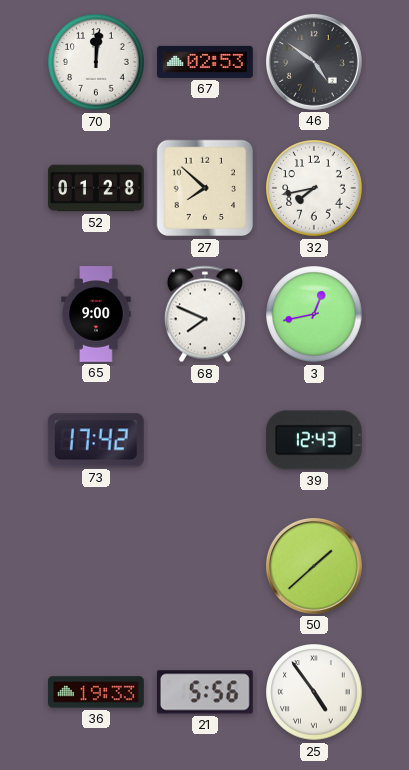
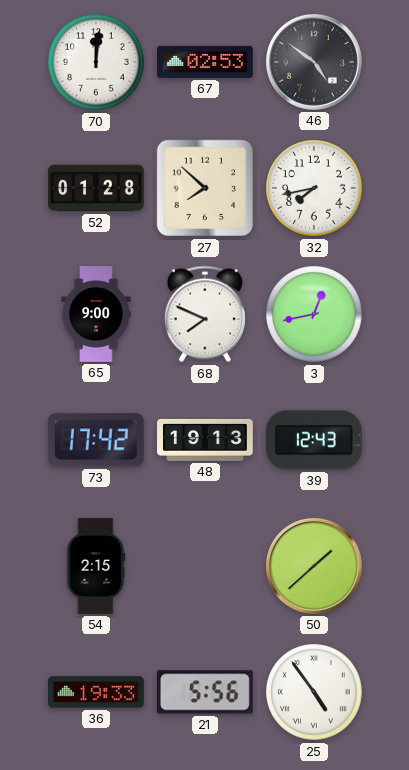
48: none -> 19:13
54: none -> 2:15
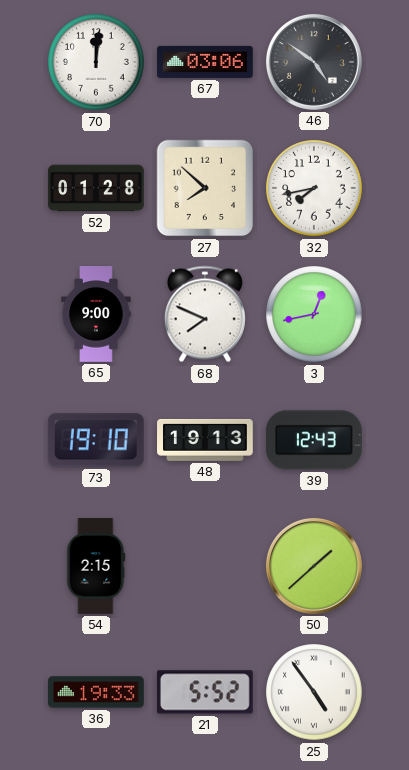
67: 02:53 -> 03:06
73: 17:42 -> 19:10
21: 5:56 -> 5:52
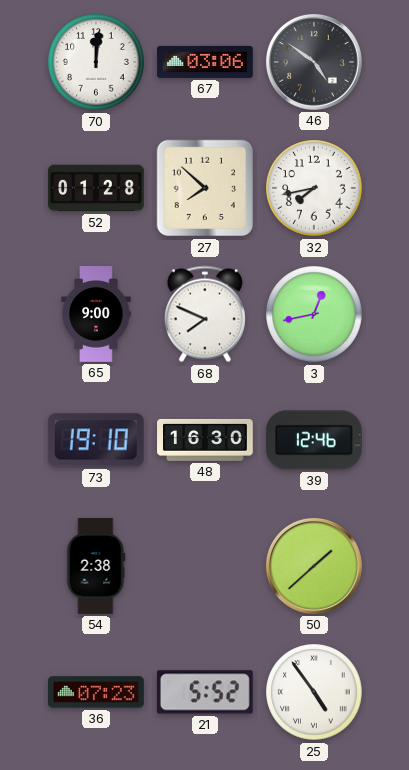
48: 19:13 -> 16:30
39: 12:43 -> 12:46
54: 2:15 -> 2:38
36: 19:33 -> 07:23
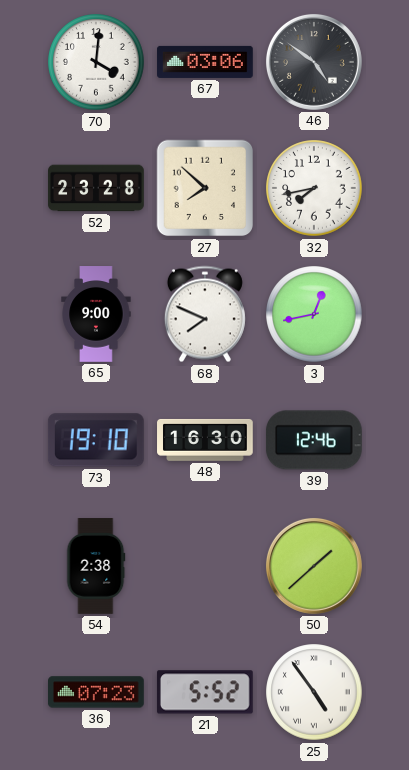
70: 12:01 -> 4:01
52: 01:28 -> 23:28
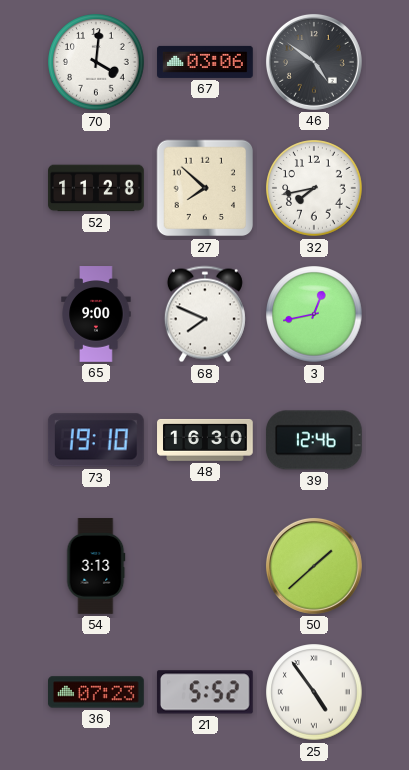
52: 23:28 -> 11:28
54: 2:38 -> 3:13
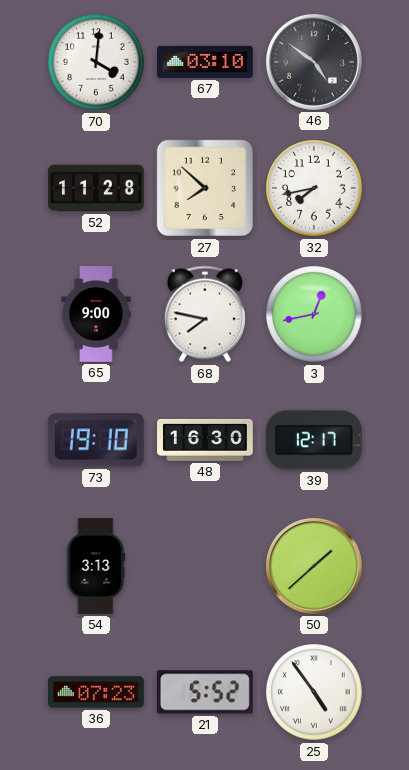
67: 03:06 -> 03:10
68: 7:49 -> 7:47
39: 12:46 -> 12:17
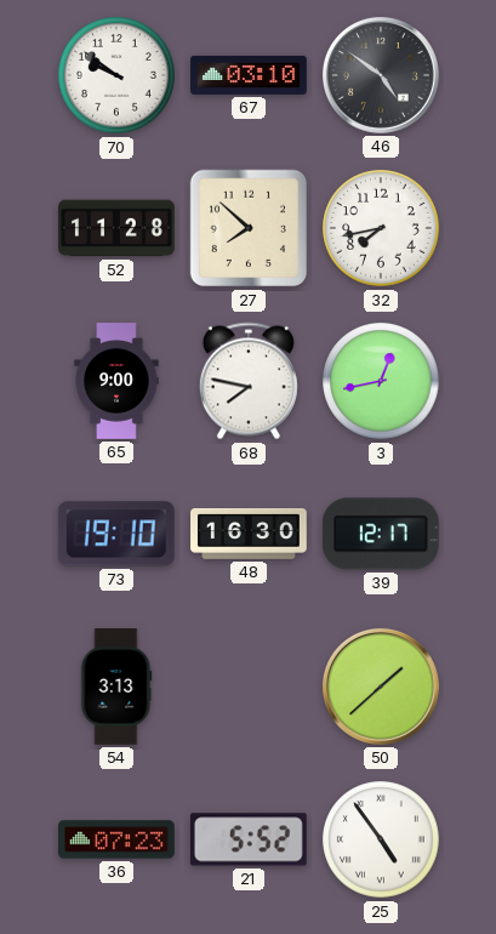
70: 4:01 -> 9:51
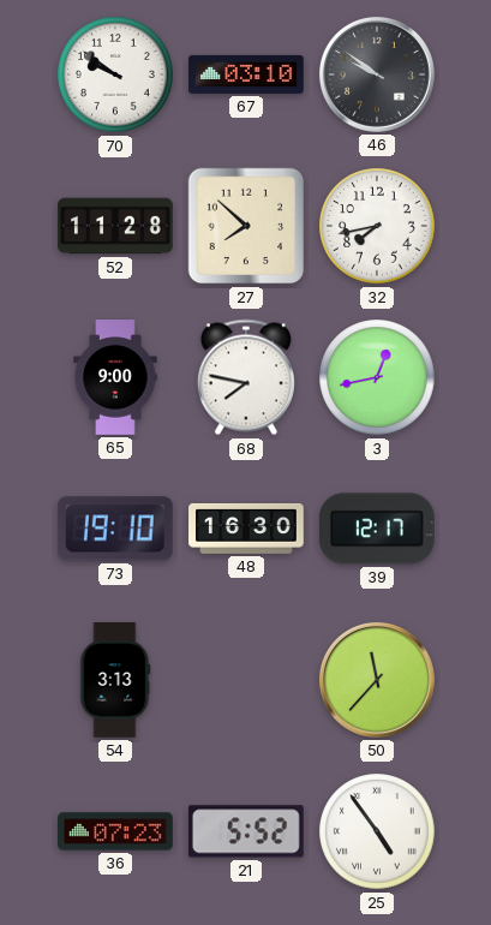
46: 4:51 -> 9:51
50: 1:38 -> 11:37
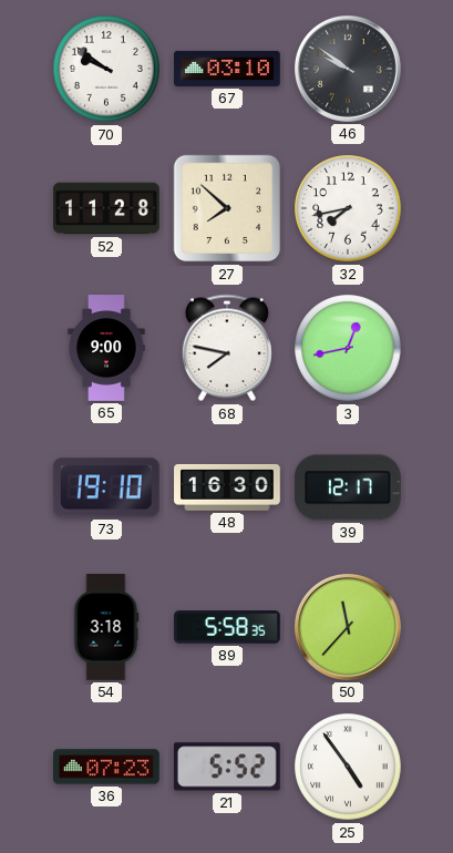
54: 3:13 -> 3:18
89: none -> 5:58
